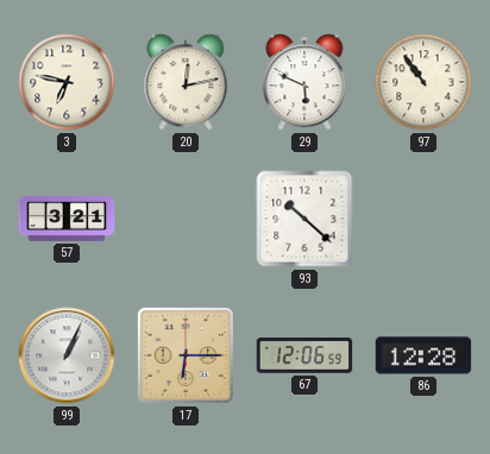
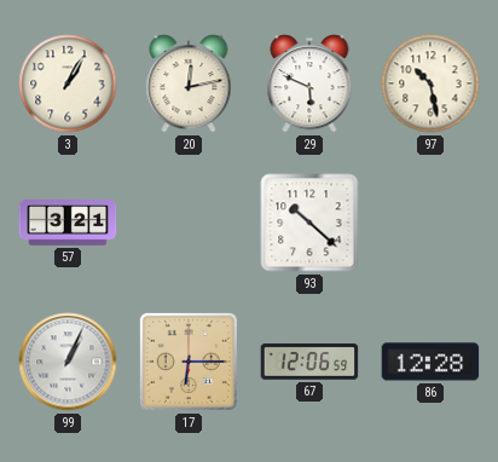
3: 6:47 -> 1:05
97: 10:54 -> 10:28
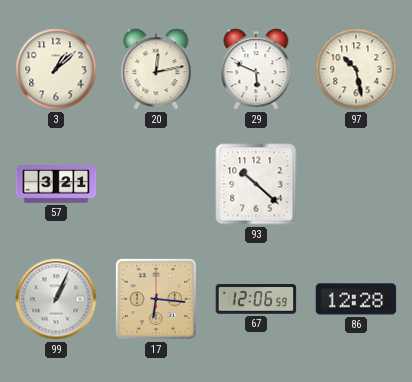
3: 1:05 -> 1:08
17: 6:15 -> 6:16
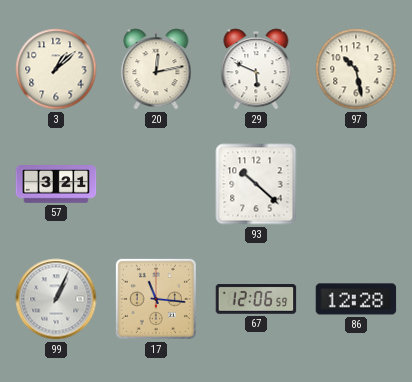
17: 6:16 -> 11:16
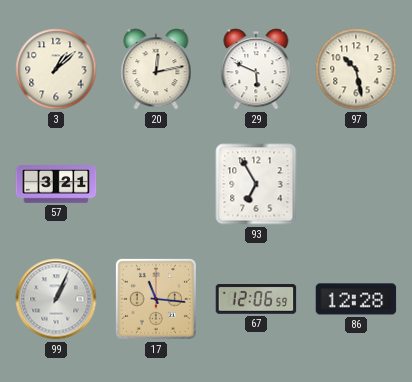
93: 10:22 -> 6:55
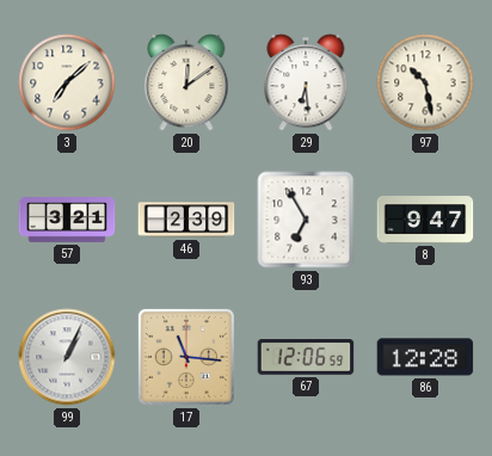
3: 1:08 -> 7:08
20: 12:13 -> 12:09
29: 5:49 -> 6:29
46: none -> 2:39
8: none -> 9:47
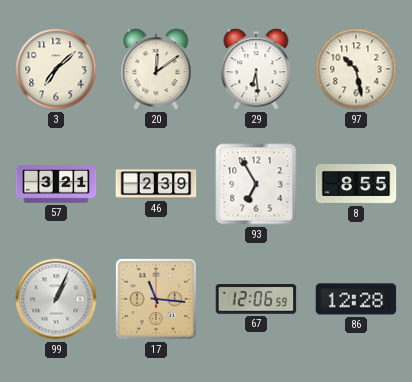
8: 9:47 -> 8:55
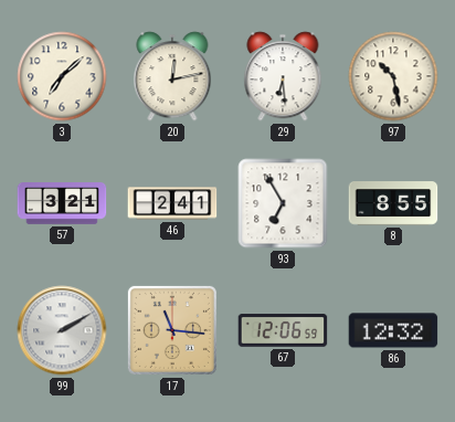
20: 12:09 -> 12:13
46: 2:39 -> 2:41
99: 1:04 -> 2:10
86: 12:28 -> 12:32
